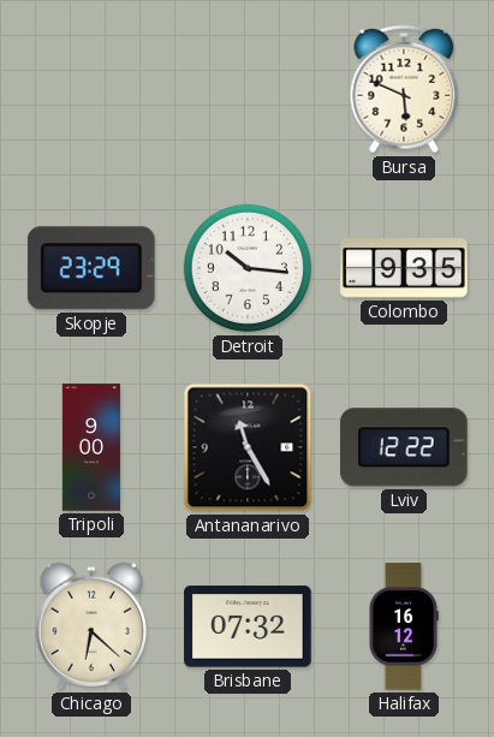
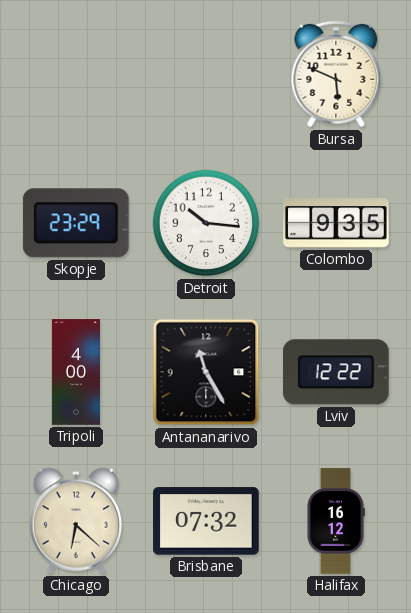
Tripoli: 9:00 -> 4:00
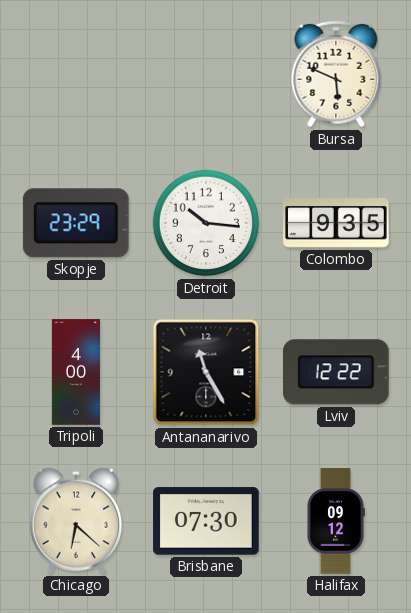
Brisbane: 07:32 -> 07:30
Halifax: 16:12 -> 09:12
